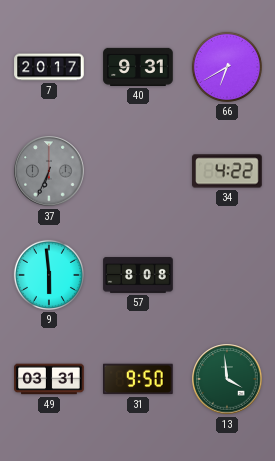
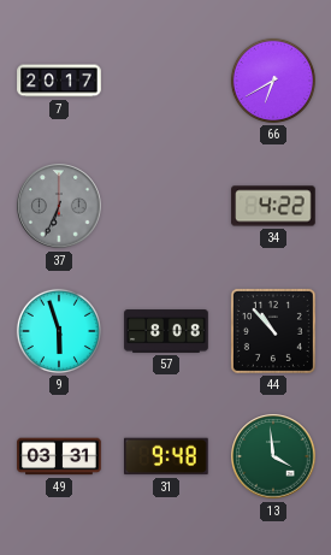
40: 9:31 -> none
9: 5:59 -> 5:57
44: none -> 10:53
31: 9:50 -> 9:48
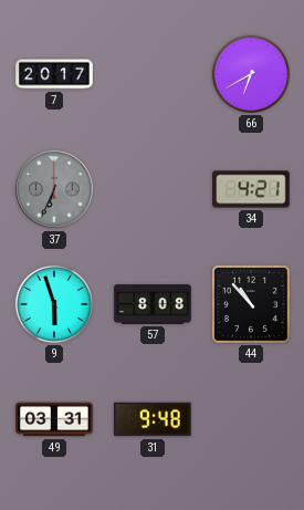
34: 4:22 -> 4:21
13: 3:59 -> none
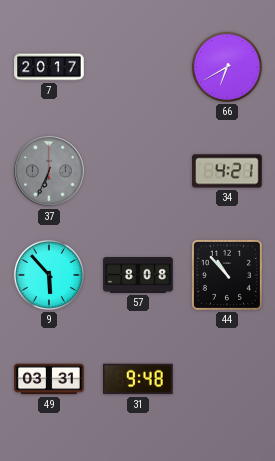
9: 5:57 -> 5:53
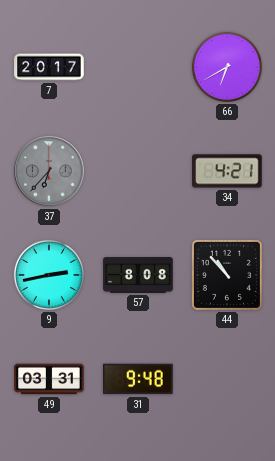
37: 6:34 -> 6:37
9: 5:53 -> 2:43
